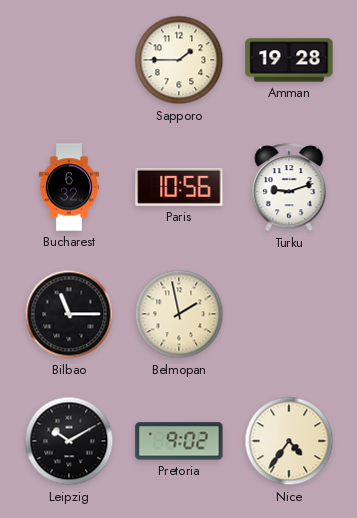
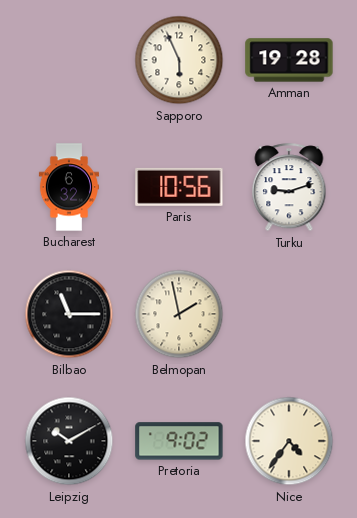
Sapporo: 1:45 -> 5:56
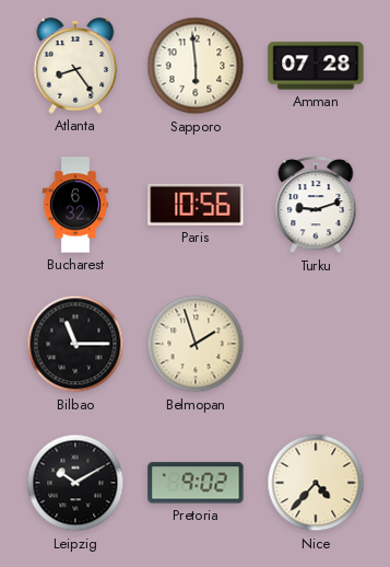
Atlanta: none -> 8:24
Sapporo: 5:56 -> 5:59
Amman: 19:28 -> 07:28
Belmopan: 1:58 -> 1:57
Nice: 4:36 -> 4:37
